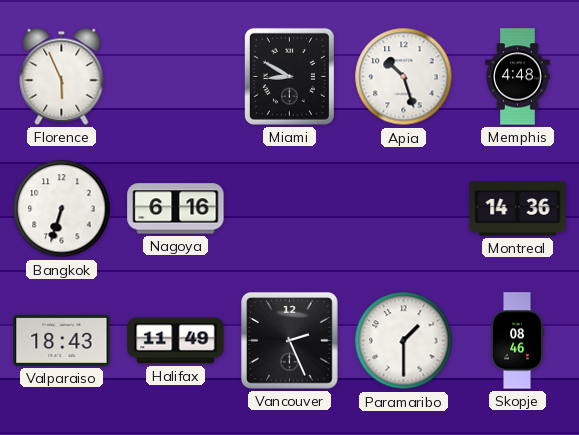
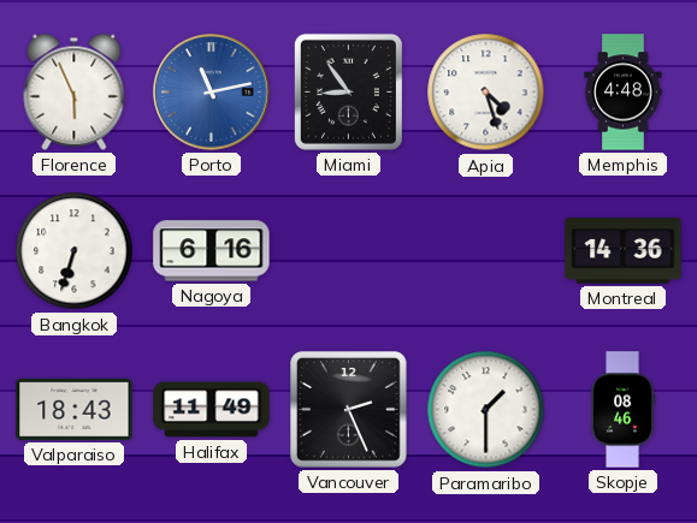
Porto: none -> 11:13
Miami: 8:50 -> 8:54
Apia: 10:27 -> 4:27
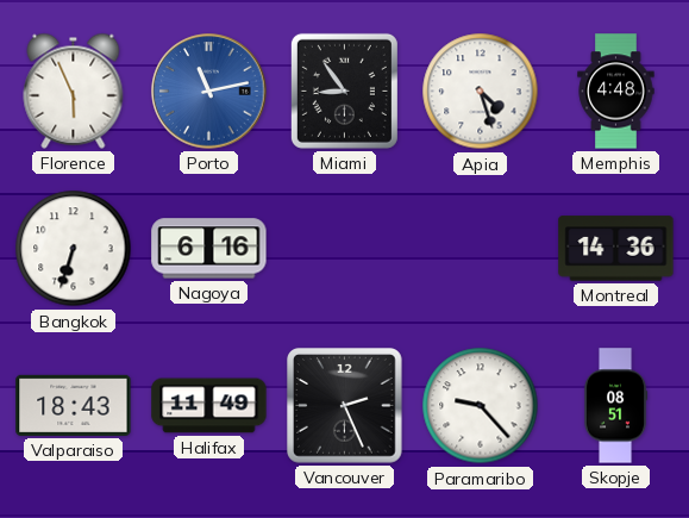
Paramaribo: 1:30 -> 9:23
Skopje: 08:46 -> 08:51
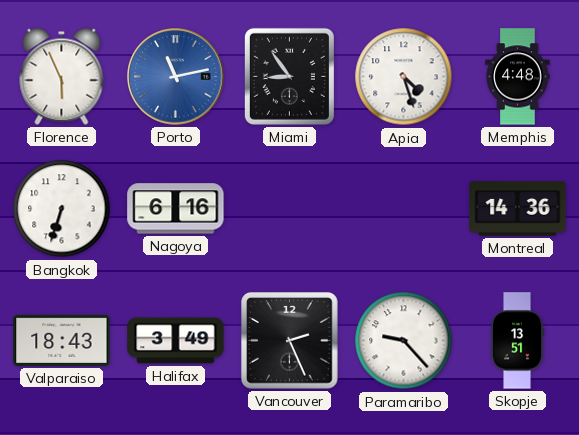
Halifax: 11:49 -> 3:49
Skopje: 08:51 -> 13:51
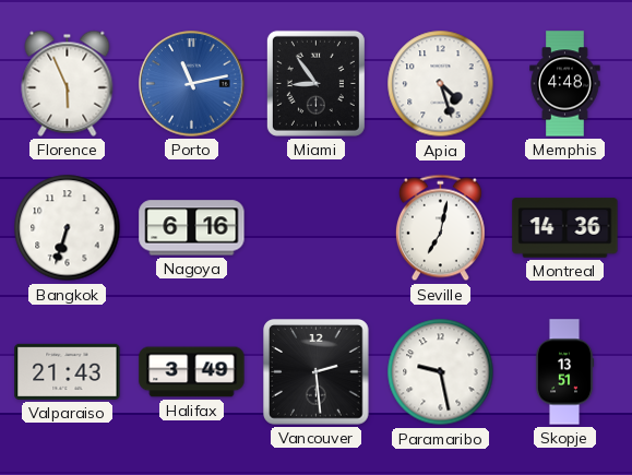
Seville: none -> 7:02
Valparaiso: 18:43 -> 21:43
Vancouver: 2:26 -> 2:29
Paramaribo: 9:23 -> 9:28
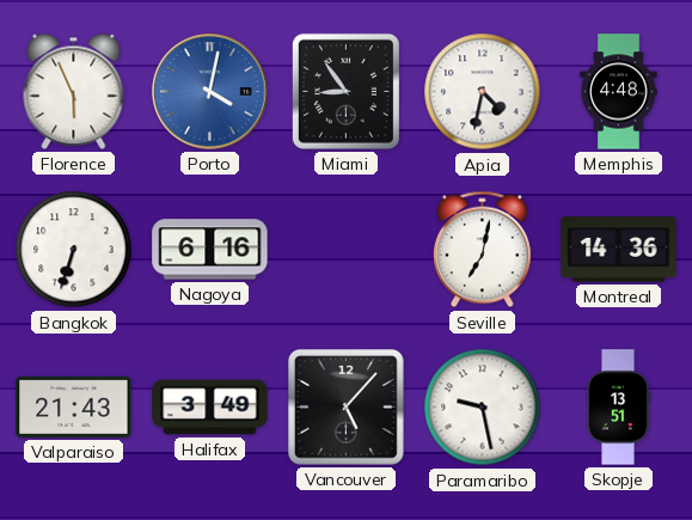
Porto: 11:13 -> 4:02
Apia: 4:27 -> 4:32
Vancouver: 2:29 -> 5:07
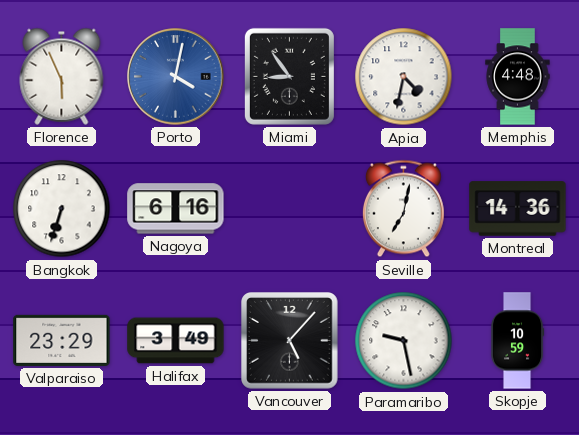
Valparaiso: 21:43 -> 23:29
Skopje: 13:51 -> 10:59
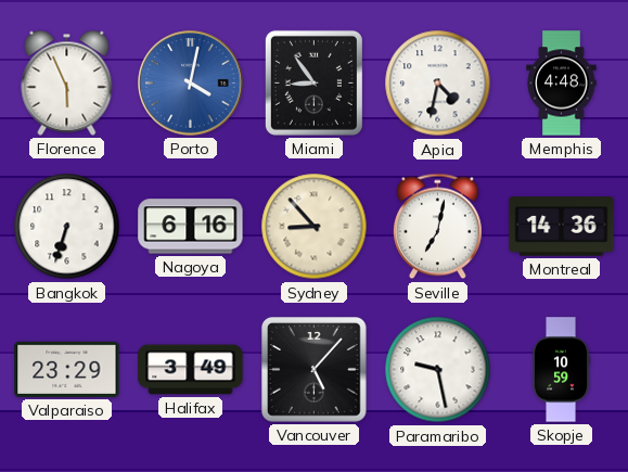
Sydney: none -> 8:53
